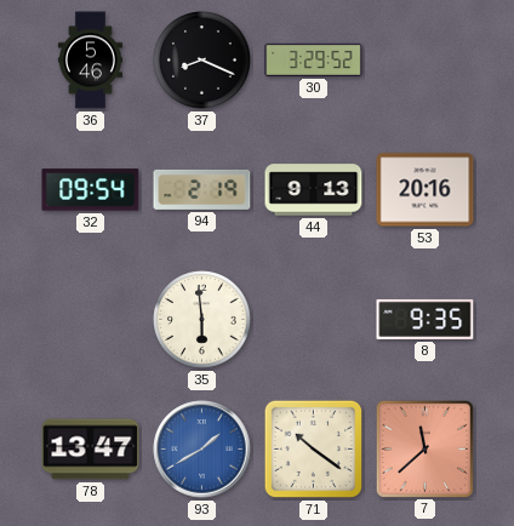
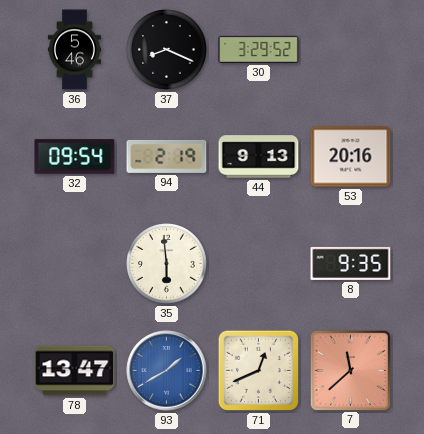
71: 10:21 -> 12:41
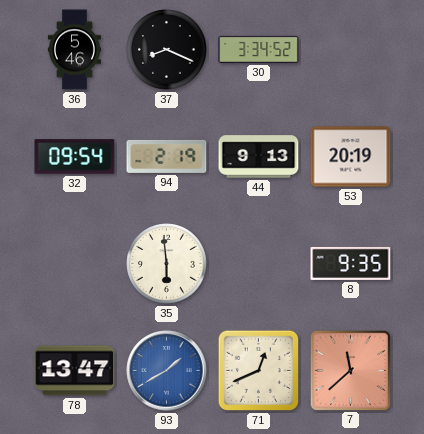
30: 3:29 -> 3:34
53: 20:16 -> 20:19
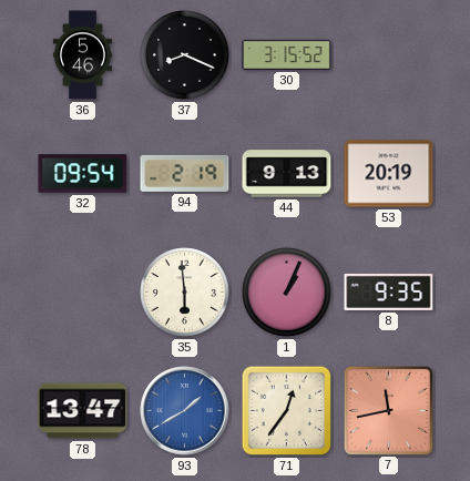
30: 3:34 -> 3:15
1: none -> 1:04
71: 12:41 -> 12:36
7: 11:38 -> 11:43
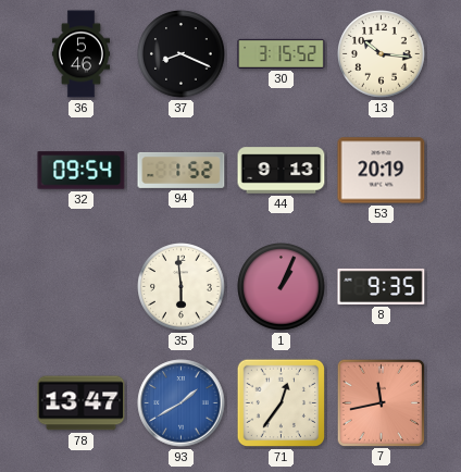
13: none -> 10:16
94: 2:19 -> 1:52
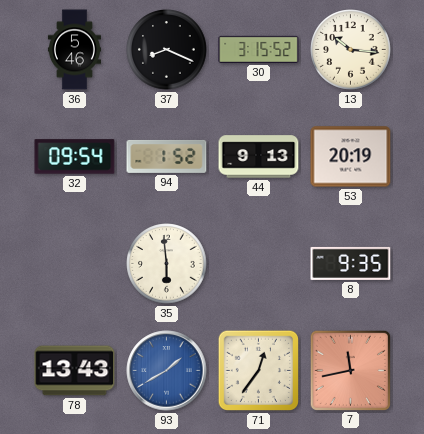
1: 1:04 -> none
78: 13:47 -> 13:43
